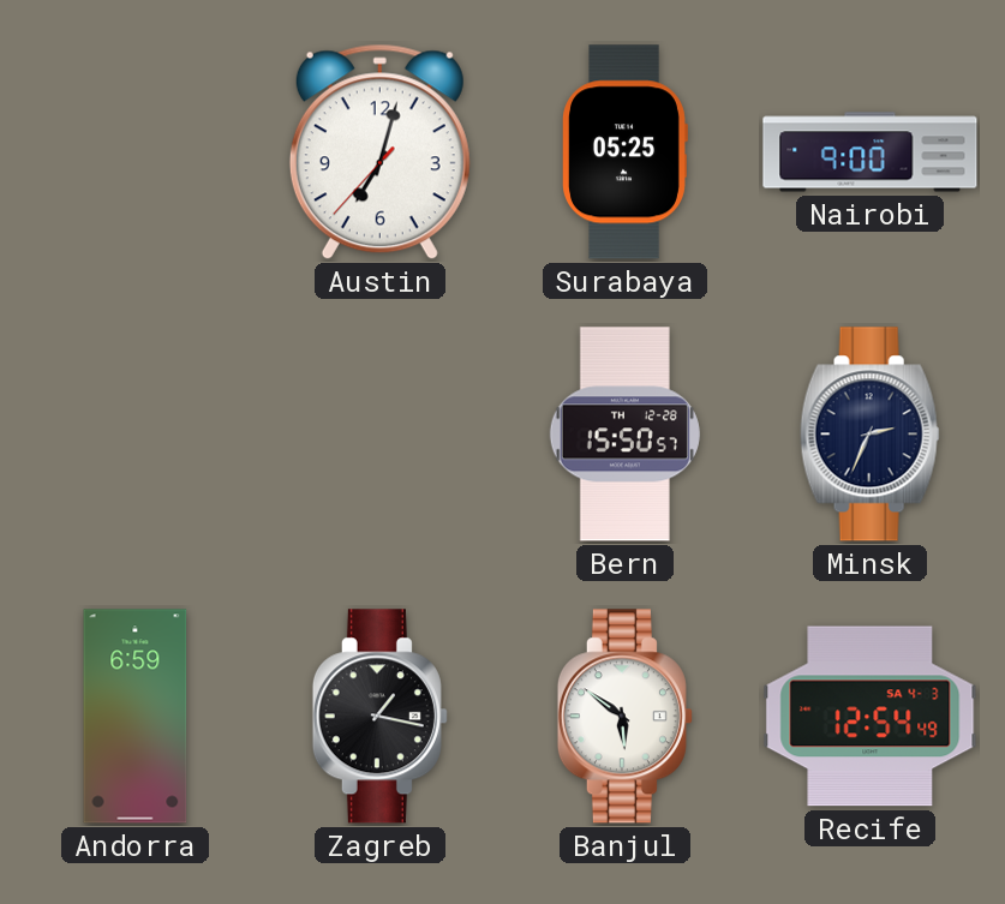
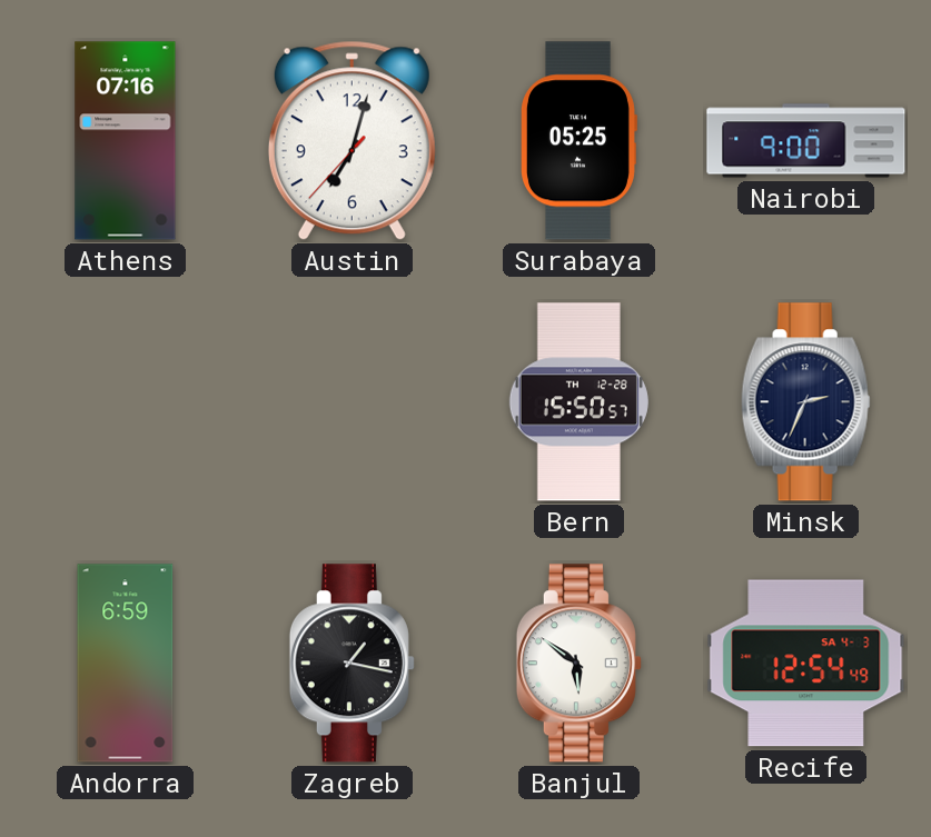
Athens: none -> 07:16
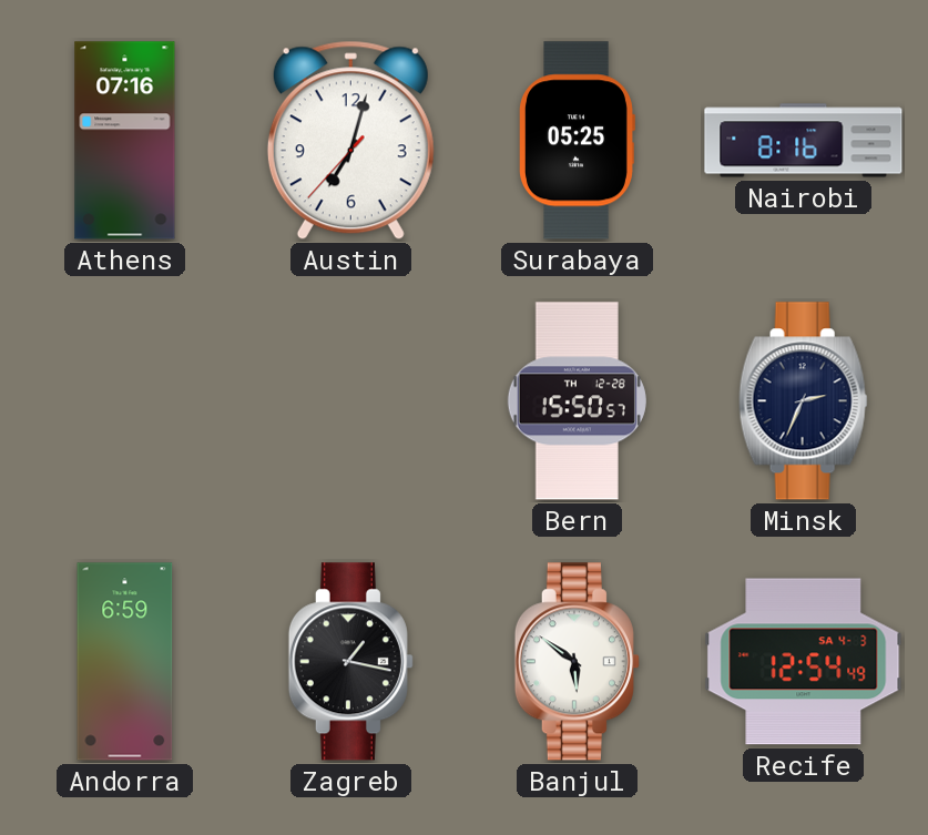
Nairobi: 9:00 -> 8:16
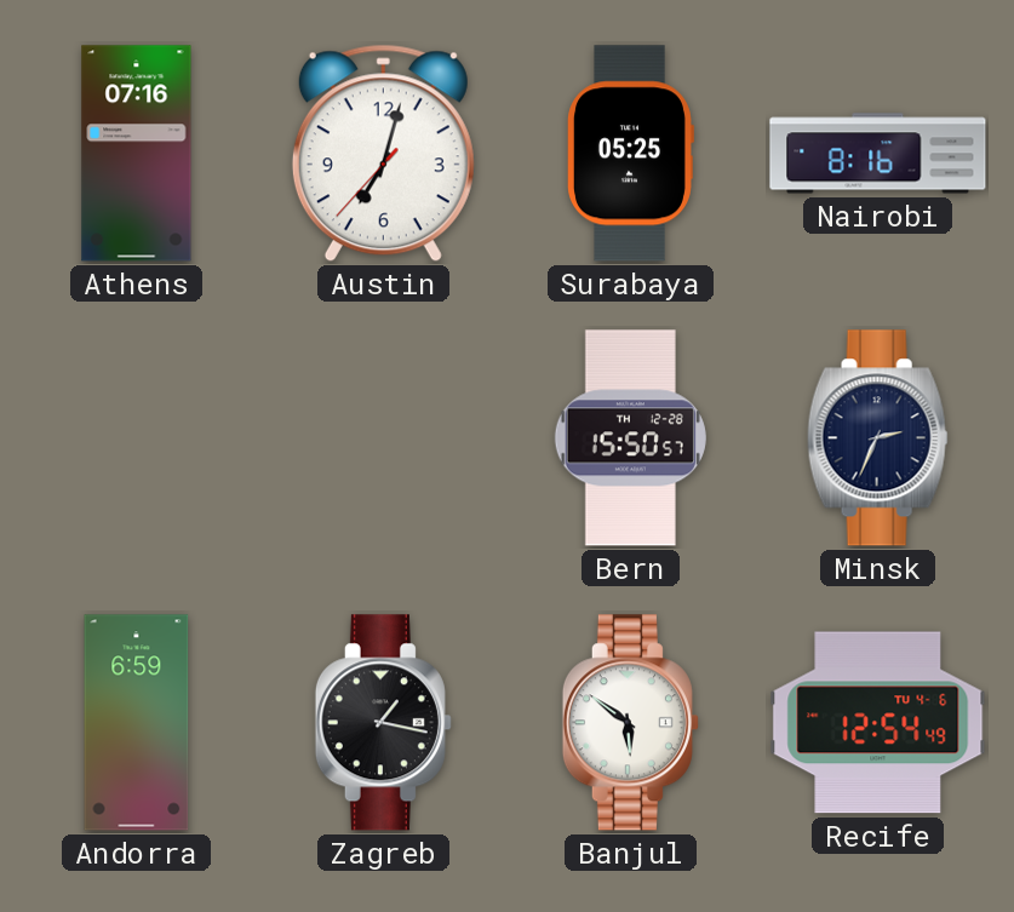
Recife date: SA 4-3 -> TU 4-6
